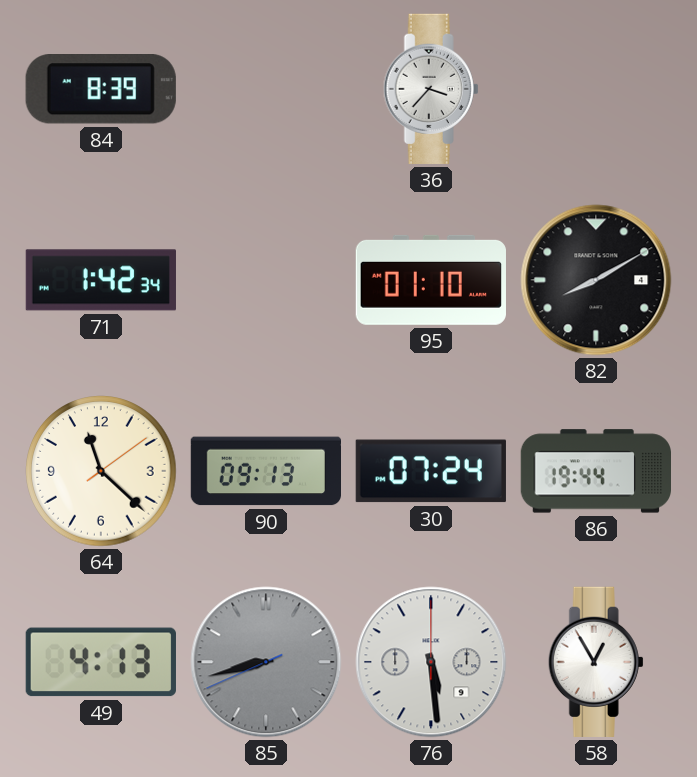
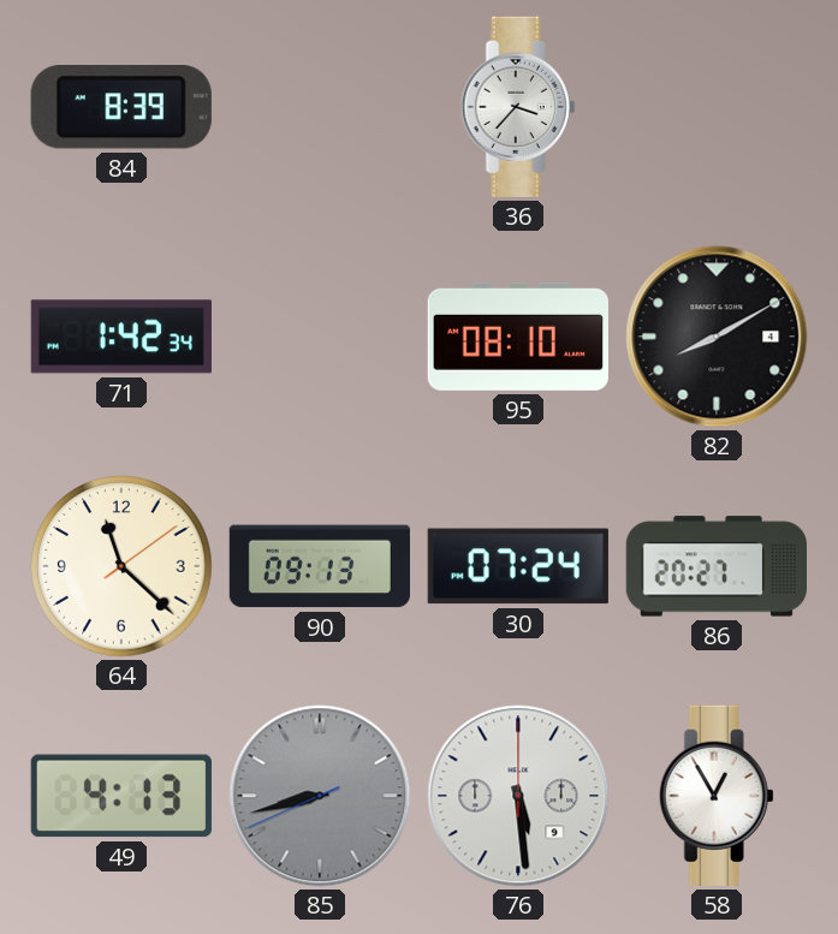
95: 01:10 -> 08:10
86: 19:44 -> 20:27
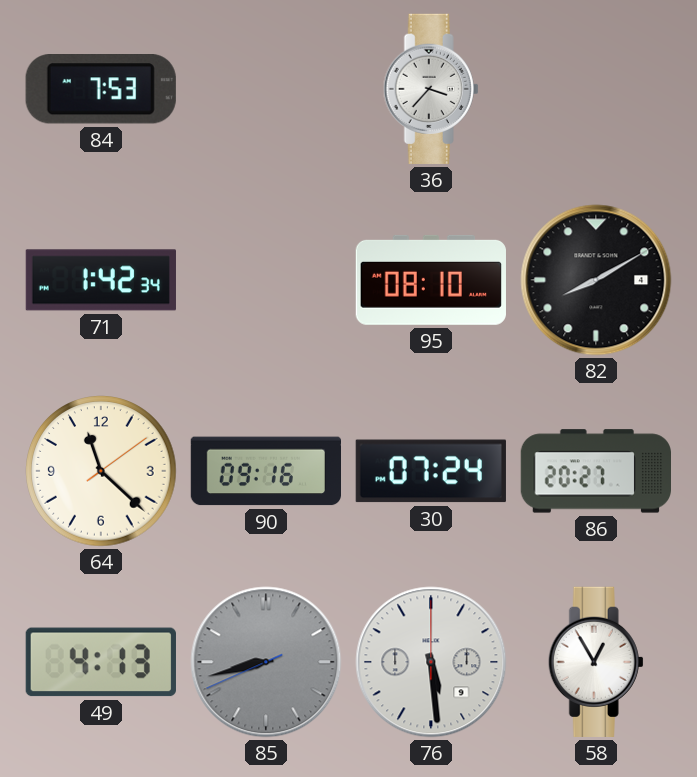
84: 8:39 -> 7:53
90: 09:13 -> 09:16
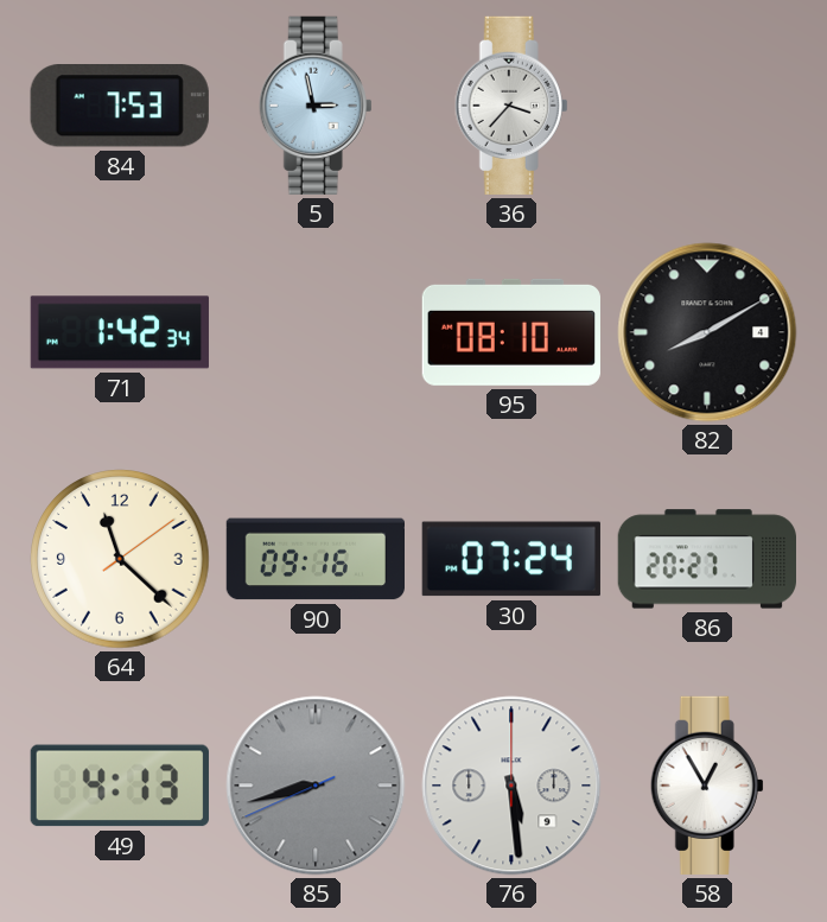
5: none -> 2:58
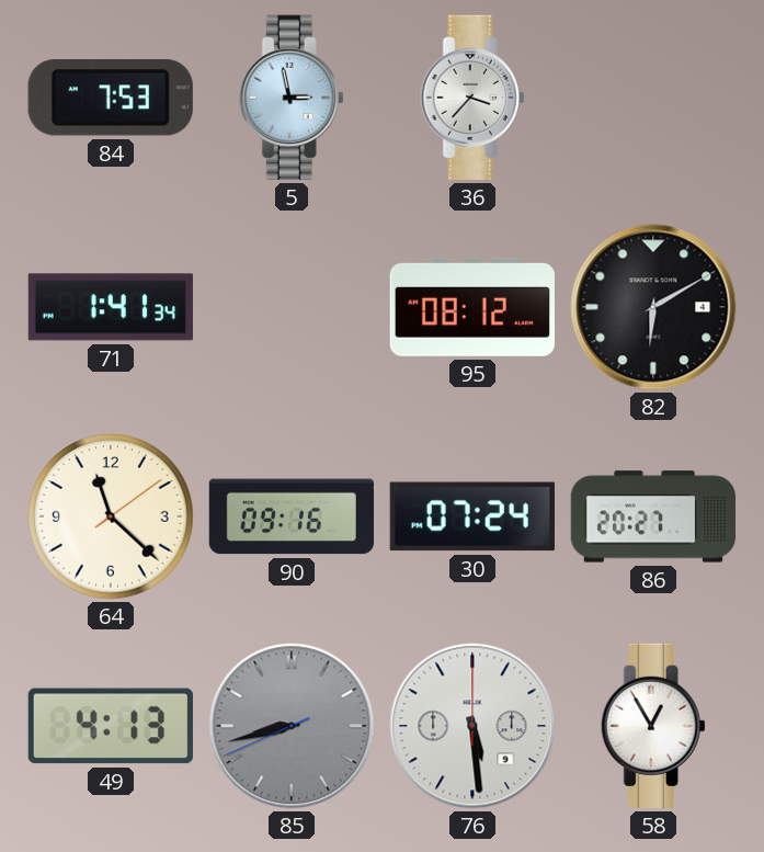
71: 1:42 -> 1:41
95: 08:10 -> 08:12
82: 8:10 -> 6:10
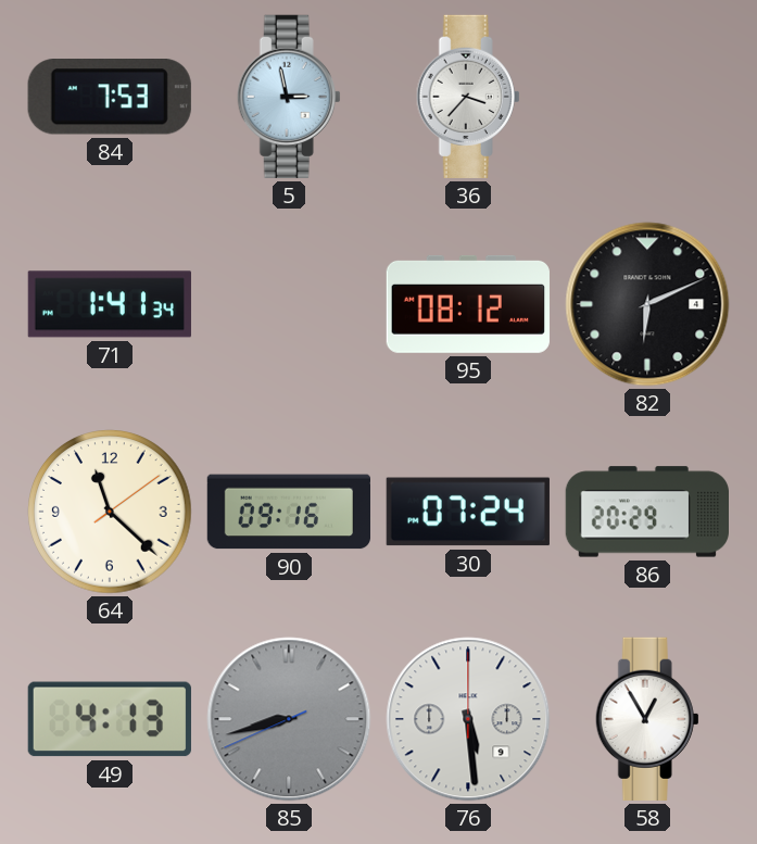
82: 6:10 -> 6:11
86: 20:27 -> 20:29
